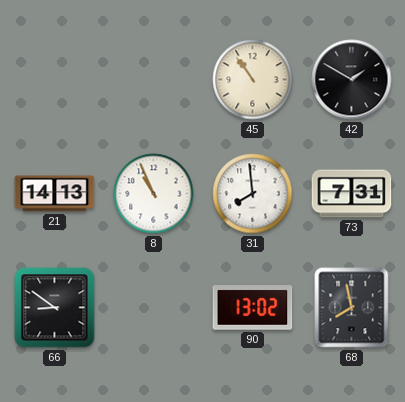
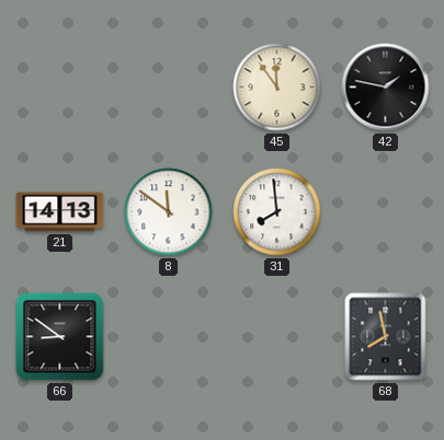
45: 10:54 -> 11:54
42: 1:50 -> 1:47
8: 10:56 -> 11:51
73: 7:31 -> none
90: 13:02 -> none
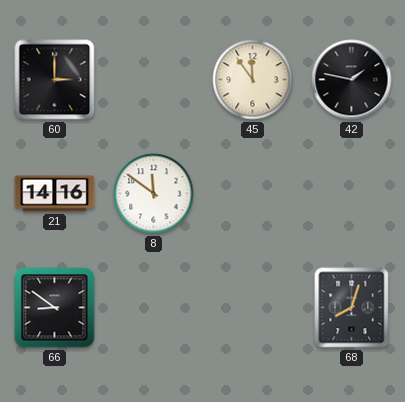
60: none -> 3:00
21: 14:13 -> 14:16
31: 7:59 -> none
68: 7:58 -> 8:03
